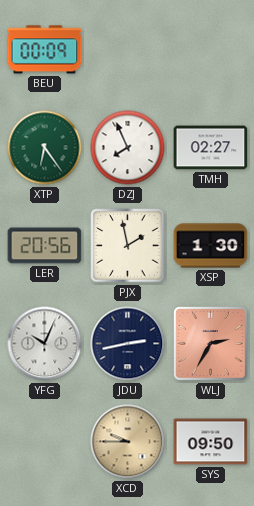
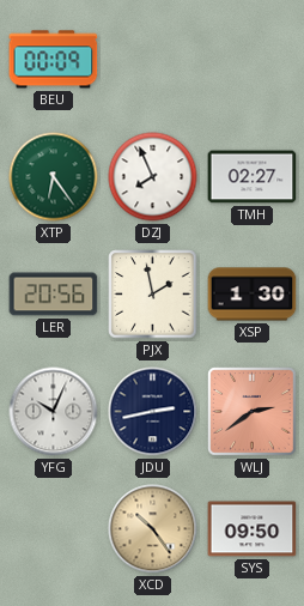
WLJ: 2:35 -> 2:39
XCD: 9:45 -> 10:24
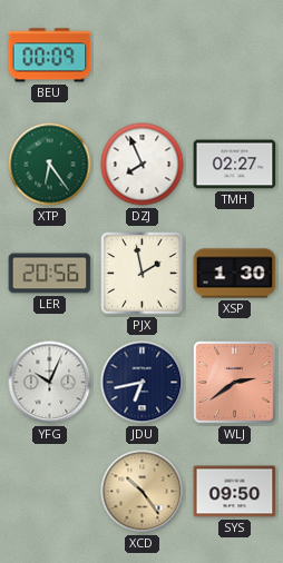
JDU: 2:43 -> 6:43
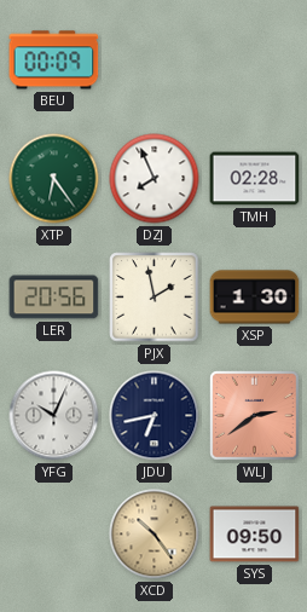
TMH: 02:27 -> 02:28
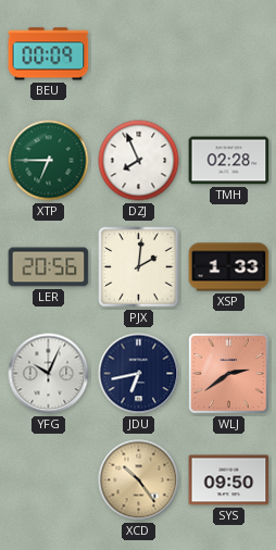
XTP: 6:24 -> 6:45
PJX: 1:58 -> 2:01
XSP: 1:30 -> 1:33
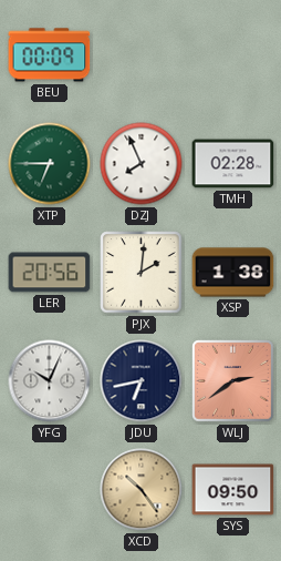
XSP: 1:33 -> 1:38
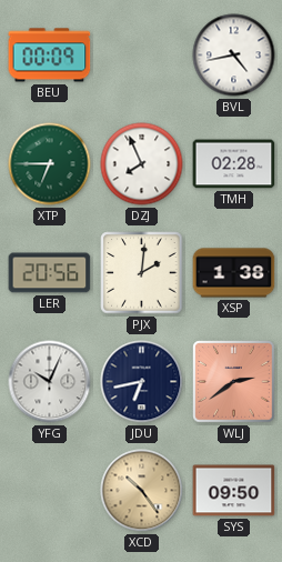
BVL: none -> 4:43
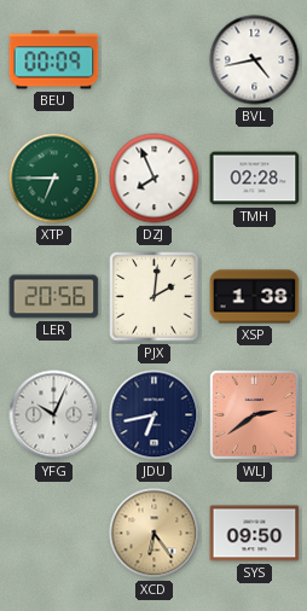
XCD: 10:24 -> 6:24
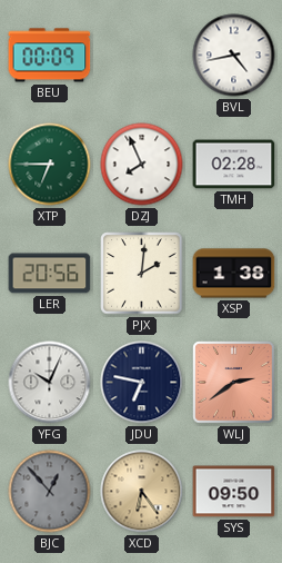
JDU: 6:43 -> 6:47
BJC: none -> 12:53
